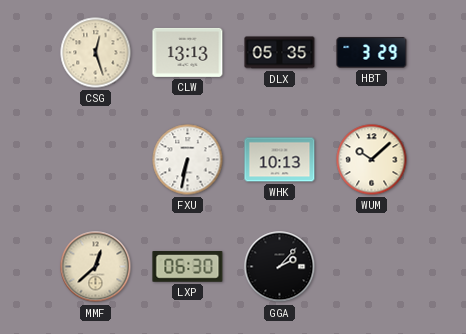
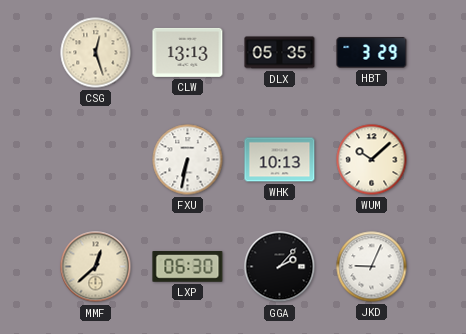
JKD: none -> 9:04
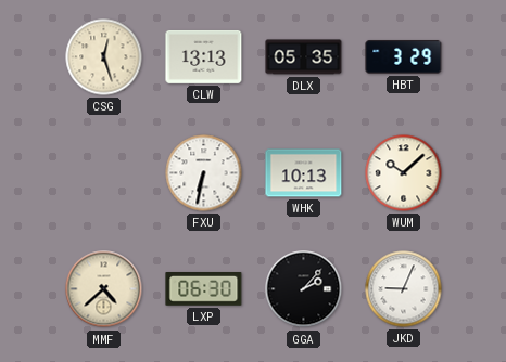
MMF: 12:38 -> 4:38
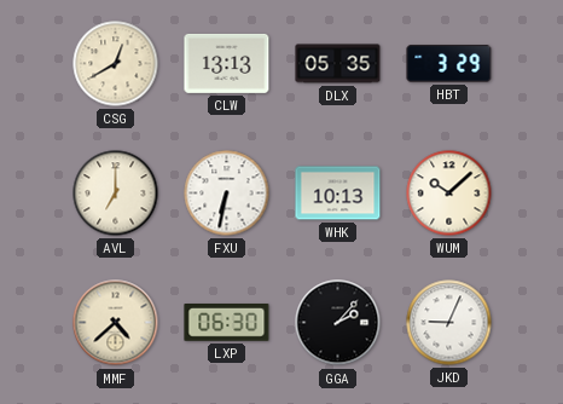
CSG: 12:27 -> 12:40
AVL: none -> 7:00
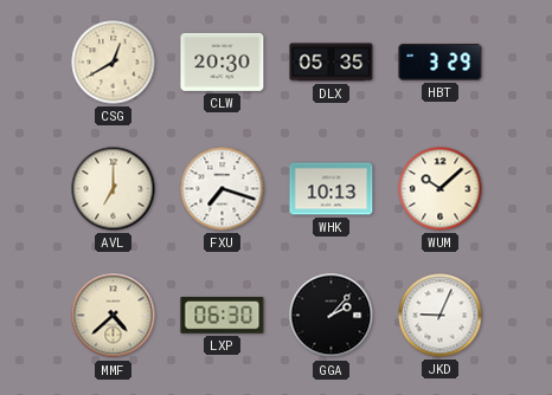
CLW: 13:13 -> 20:30
FXU: 6:32 -> 7:18
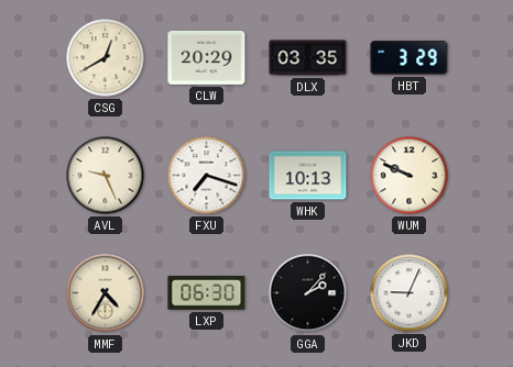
CLW: 20:30 -> 20:29
DLX: 05:35 -> 03:35
AVL: 7:00 -> 9:26
WUM: 10:08 -> 9:49
MMF: 4:38 -> 4:35
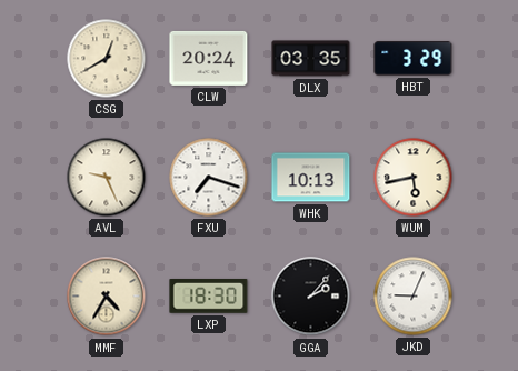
CLW: 20:29 -> 20:24
WUM: 9:49 -> 5:43
LXP: 06:30 -> 18:30
